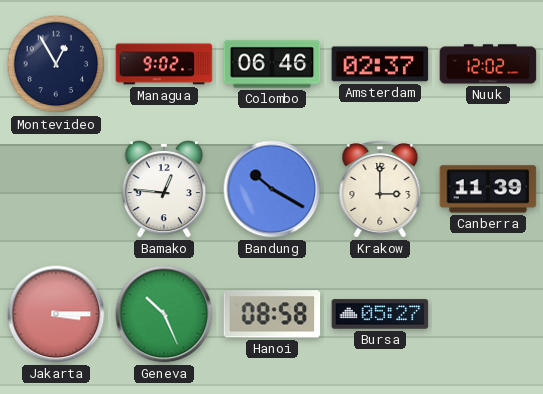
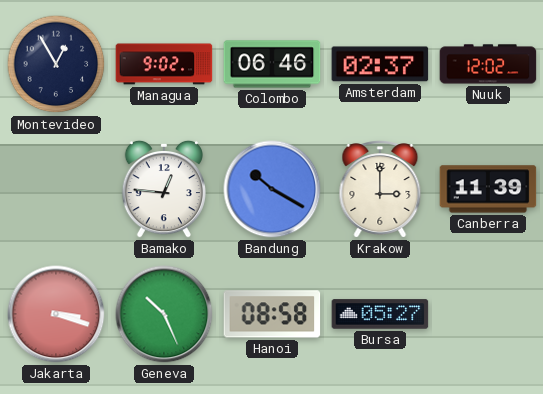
Jakarta: 3:15 -> 3:18
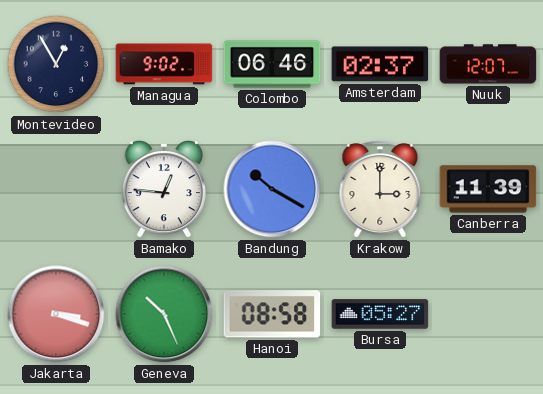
Nuuk: 12:02 -> 12:07
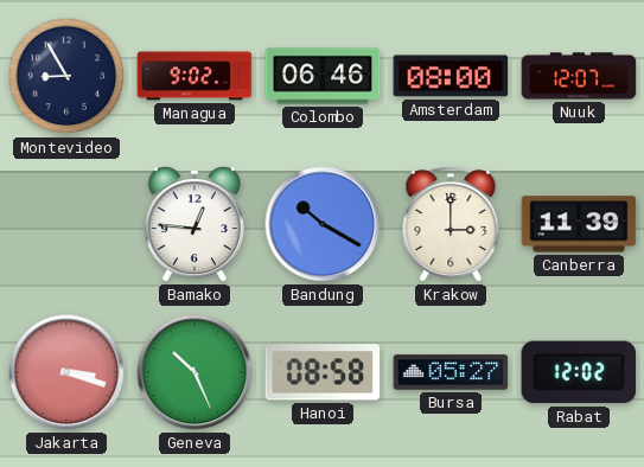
Montevideo: 12:55 -> 8:55
Amsterdam: 02:37 -> 08:00
Rabat: none -> 12:02
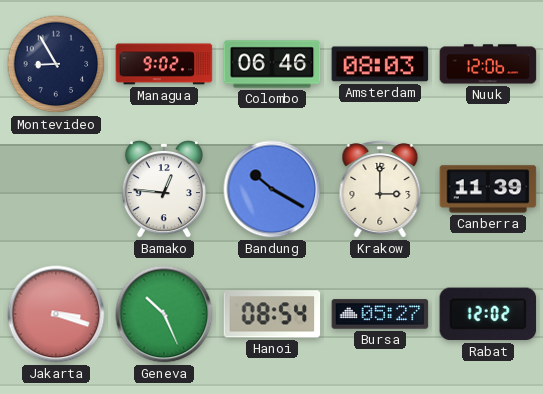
Amsterdam: 08:00 -> 08:03
Nuuk: 12:07 -> 12:06
Hanoi: 08:58 -> 08:54
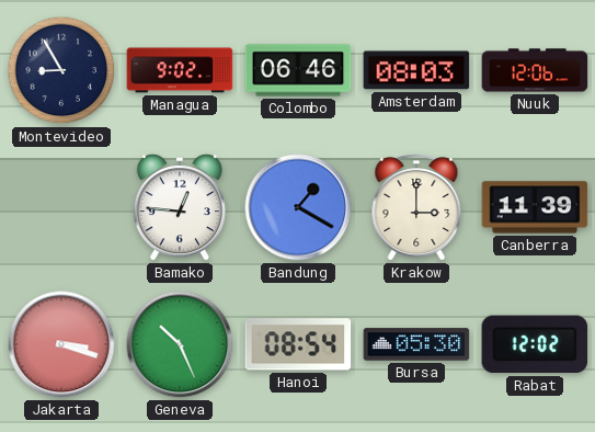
Bandung: 10:20 -> 1:20
Bursa: 05:27 -> 05:30
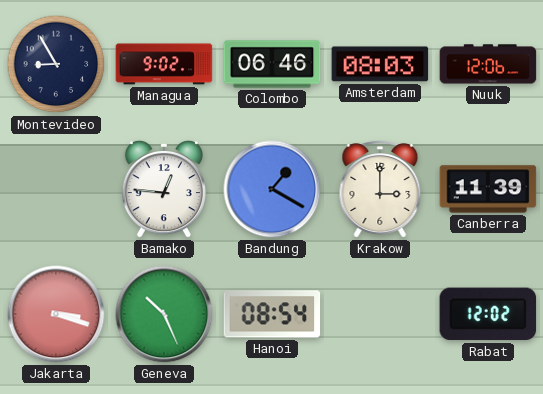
Bursa: 05:30 -> none
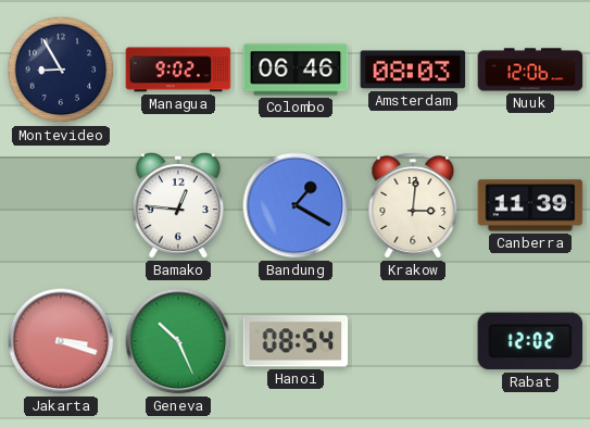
Krakow: 3:00 -> 3:01
